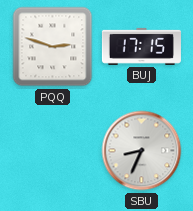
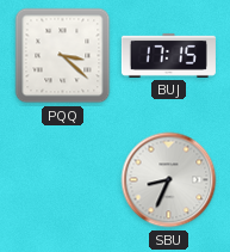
PQQ: 2:48 -> 3:22
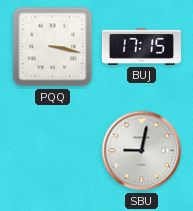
PQQ: 3:22 -> 3:17
SBU: 8:34 -> 9:02
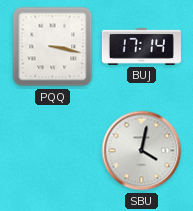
BUJ: 17:15 -> 17:14
SBU: 9:02 -> 4:02
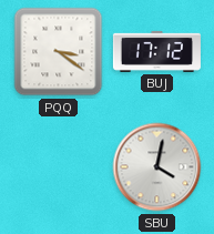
PQQ: 3:17 -> 3:21
BUJ: 17:14 -> 17:12
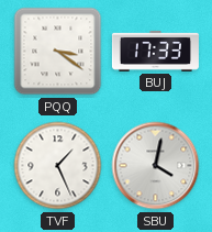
BUJ: 17:12 -> 17:33
TVF: none -> 1:26
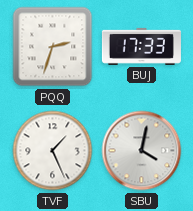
PQQ: 3:21 -> 2:33
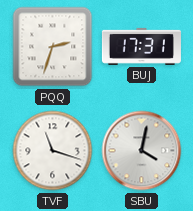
BUJ: 17:33 -> 17:31
TVF: 1:26 -> 11:18
